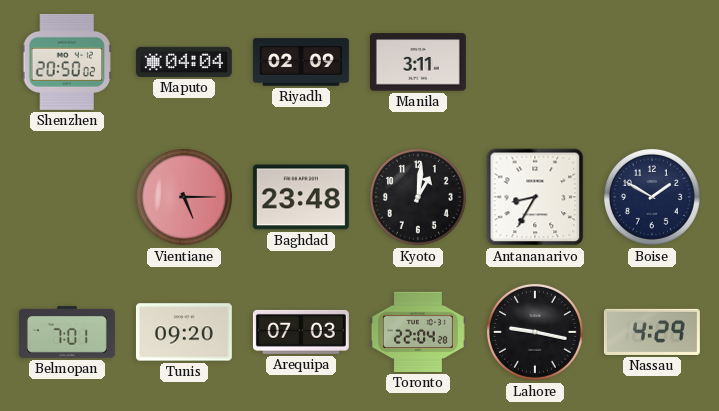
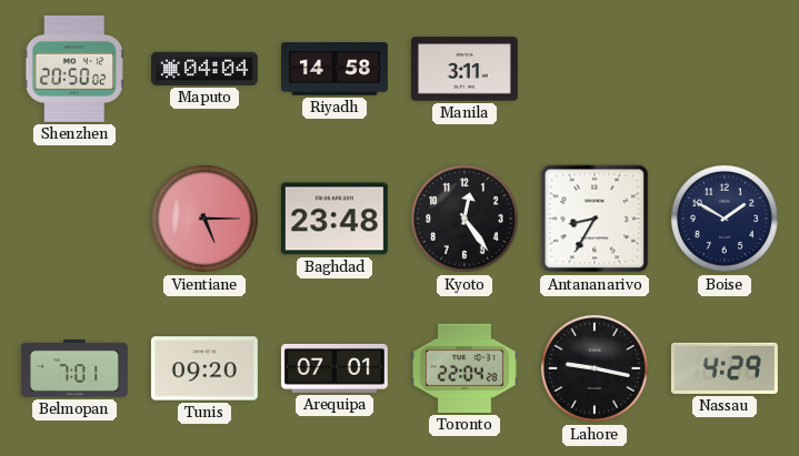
Riyadh: 02:09 -> 14:58
Kyoto: 1:01 -> 12:24
Arequipa: 07:03 -> 07:01
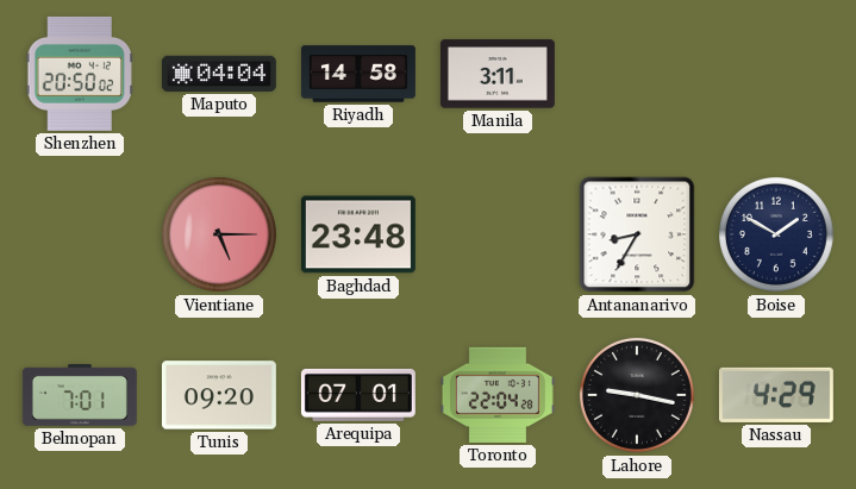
Kyoto: 12:24 -> none
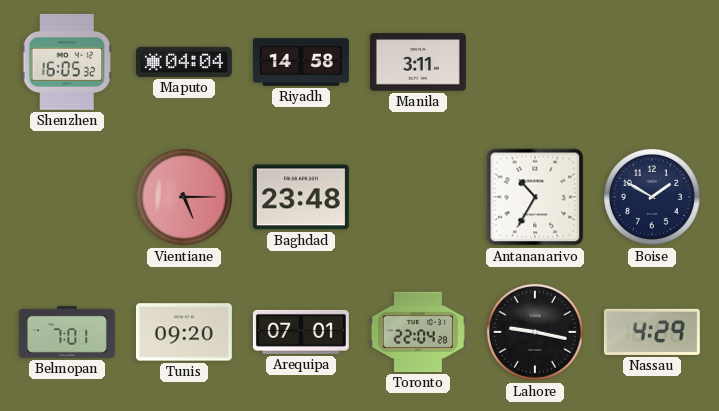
Shenzhen: 20:50 -> 16:05
Antananarivo: 8:35 -> 10:35
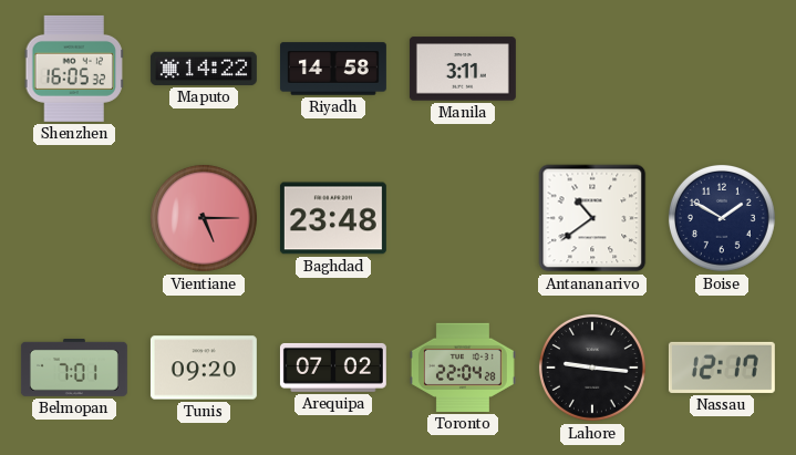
Maputo: 04:04 -> 14:22
Antananarivo: 10:35 -> 10:39
Arequipa: 07:01 -> 07:02
Lahore: 9:17 -> 9:16
Nassau: 4:29 -> 12:17
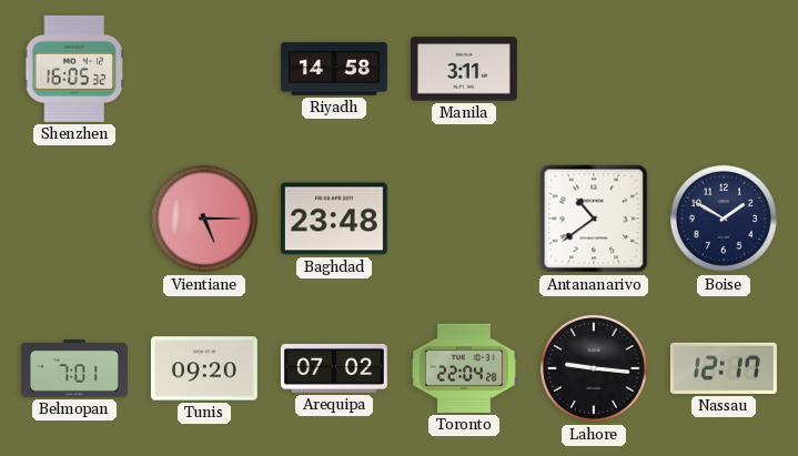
Maputo: 14:22 -> none
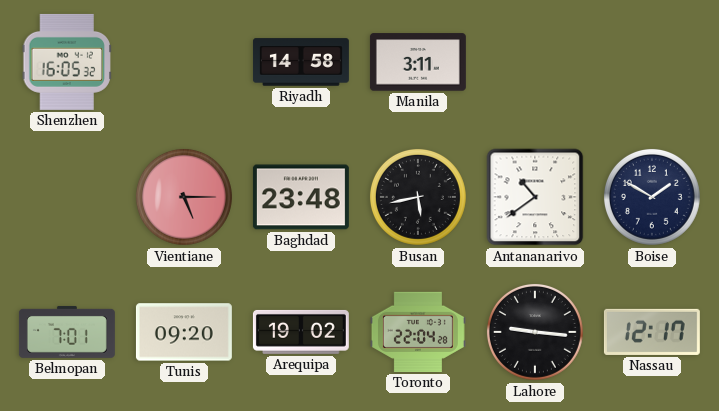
Busan: none -> 5:43
Arequipa: 07:02 -> 19:02
